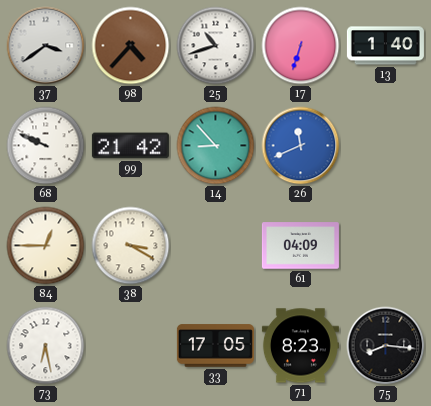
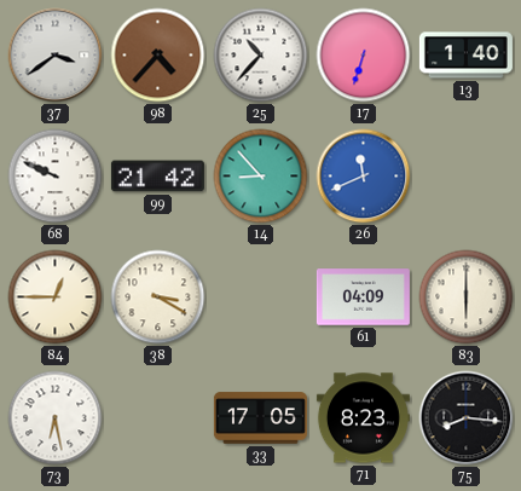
25: 10:42 -> 10:37
83: none -> 6:00
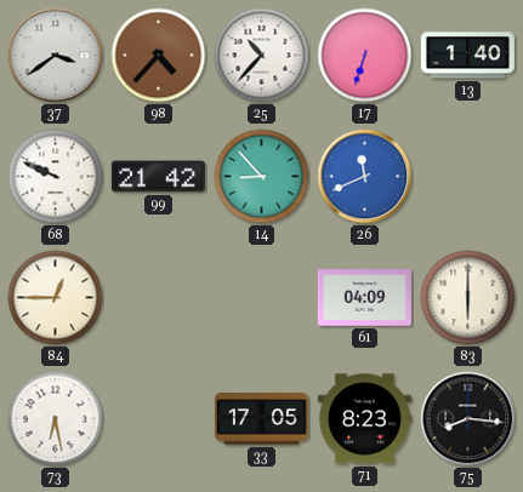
38: 3:20 -> none
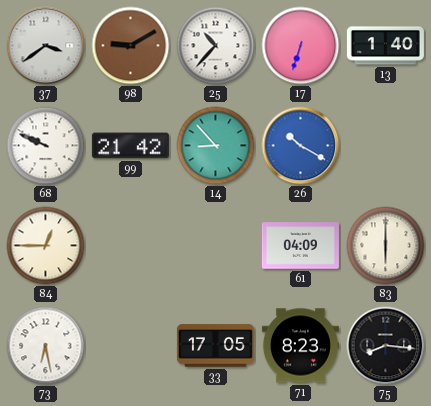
98: 4:37 -> 9:10
26: 11:41 -> 10:20
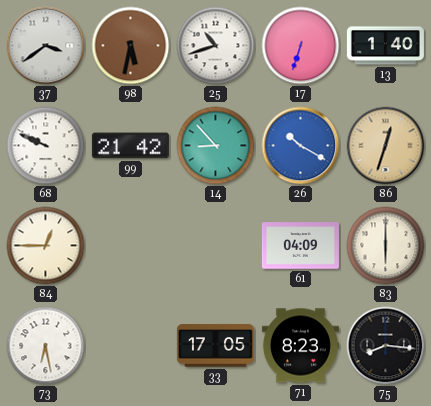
98: 9:10 -> 5:32
25: 10:37 -> 10:42
86: none -> 12:33
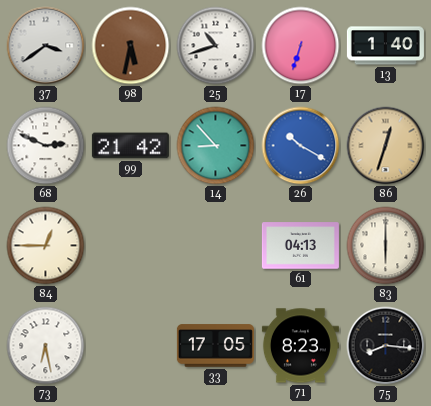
68: 9:49 -> 2:49
61: 04:09 -> 04:13
